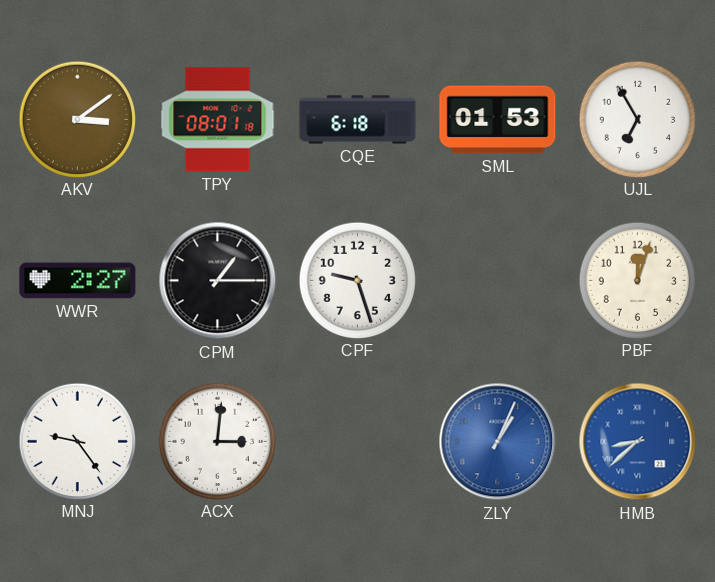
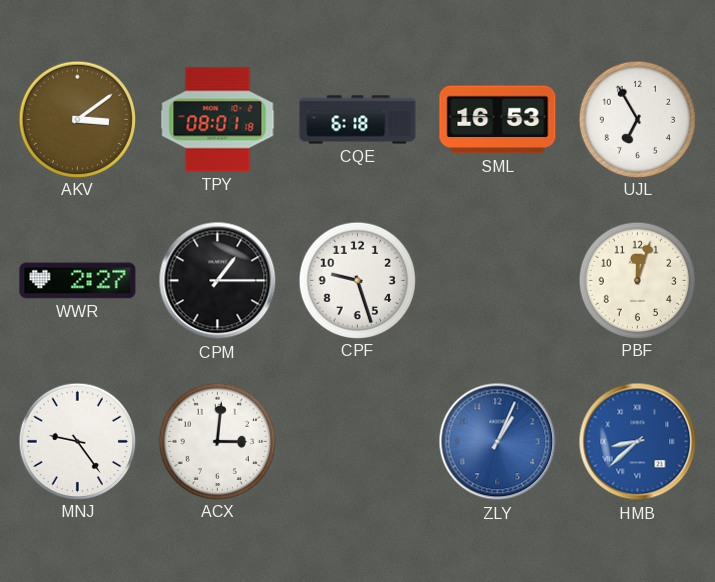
SML: 01:53 -> 16:53
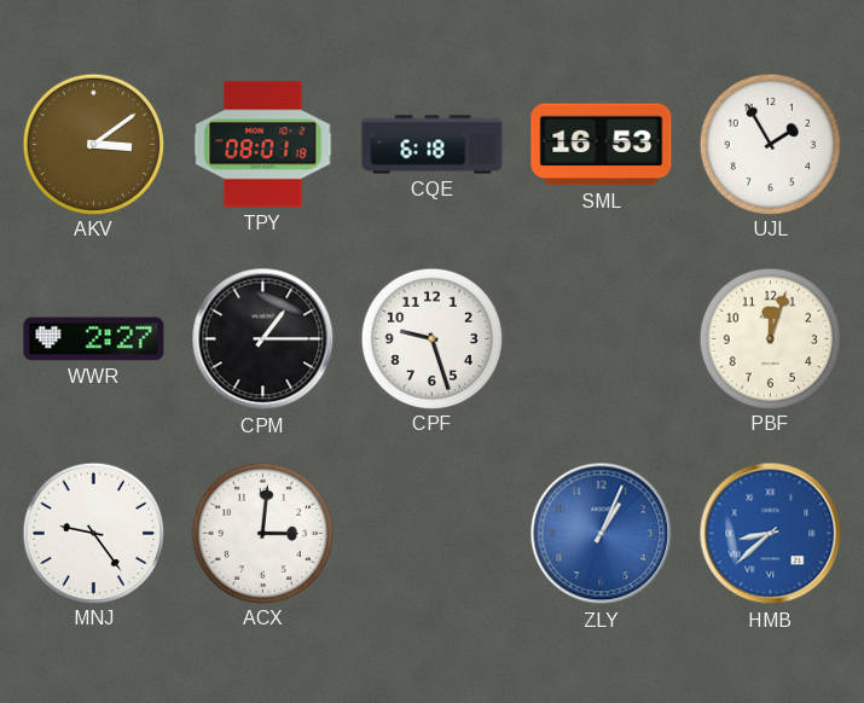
UJL: 6:55 -> 1:55
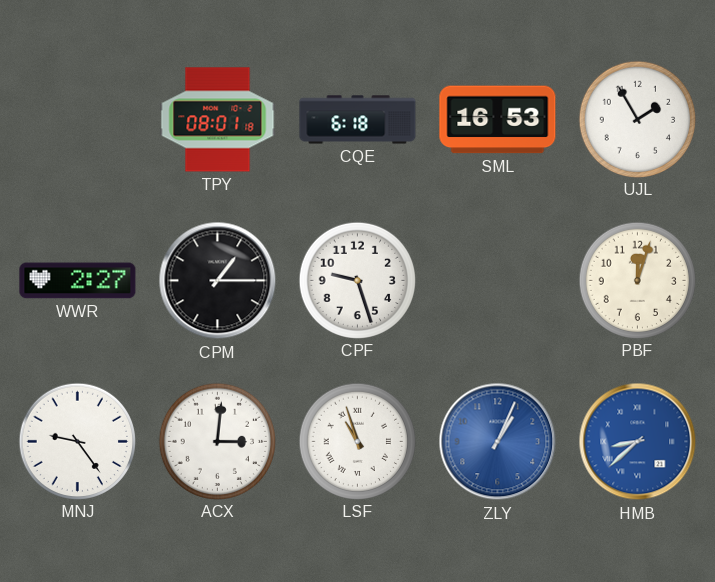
AKV: 3:09 -> none
LSF: none -> 10:57
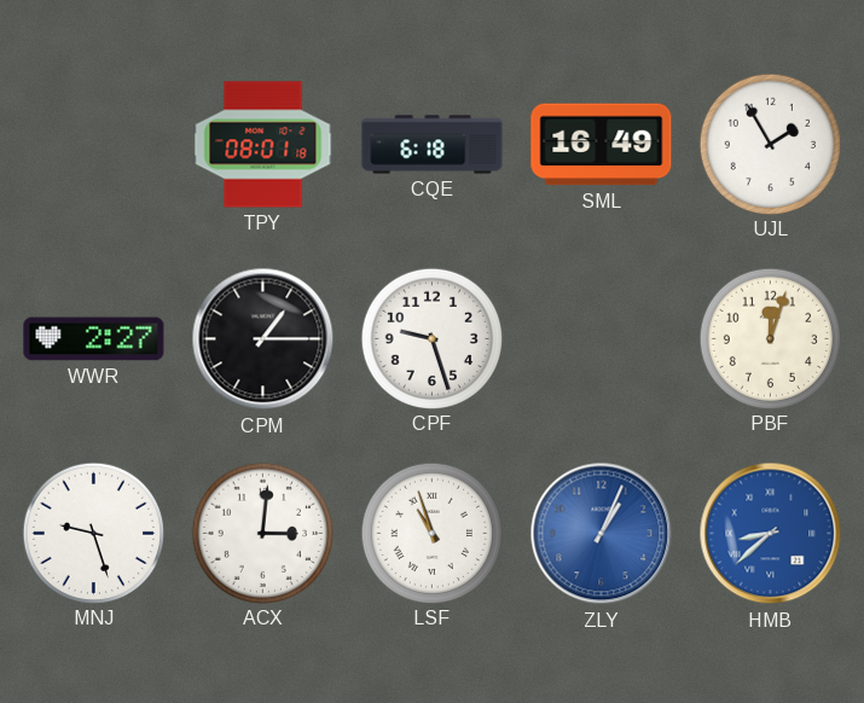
SML: 16:53 -> 16:49
MNJ: 9:24 -> 9:27
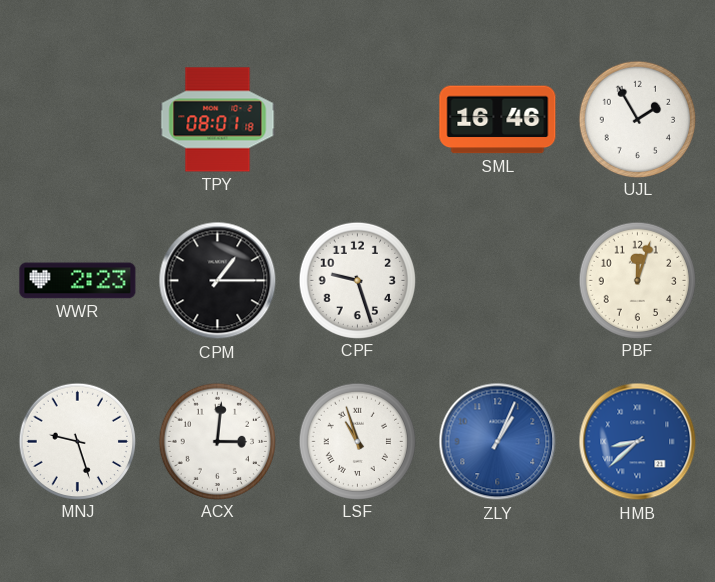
CQE: 6:18 -> none
SML: 16:49 -> 16:46
WWR: 2:27 -> 2:23
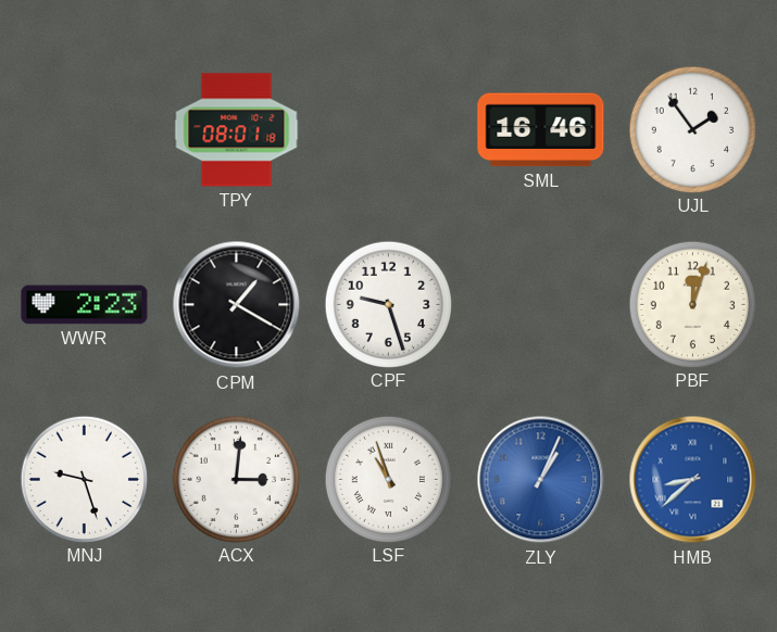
UJL: 1:55 -> 1:54
CPM: 1:15 -> 1:20
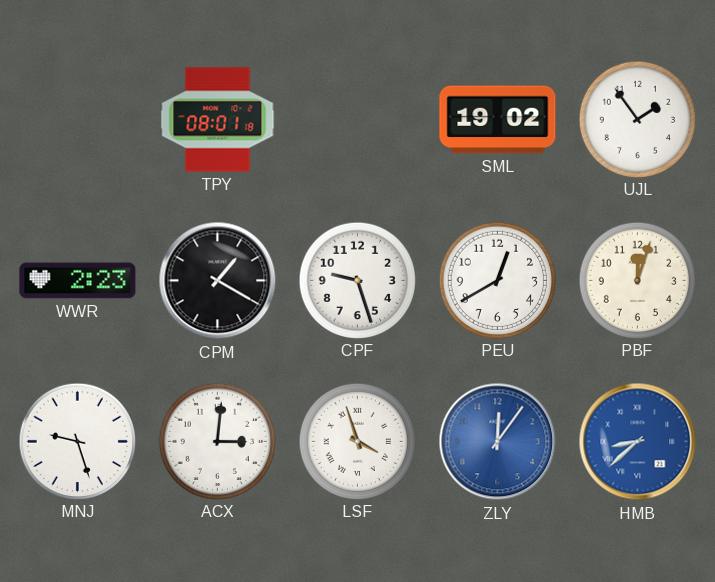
SML: 16:46 -> 19:02
PEU: none -> 12:40
LSF: 10:57 -> 3:57
ZLY: 1:04 -> 12:06
